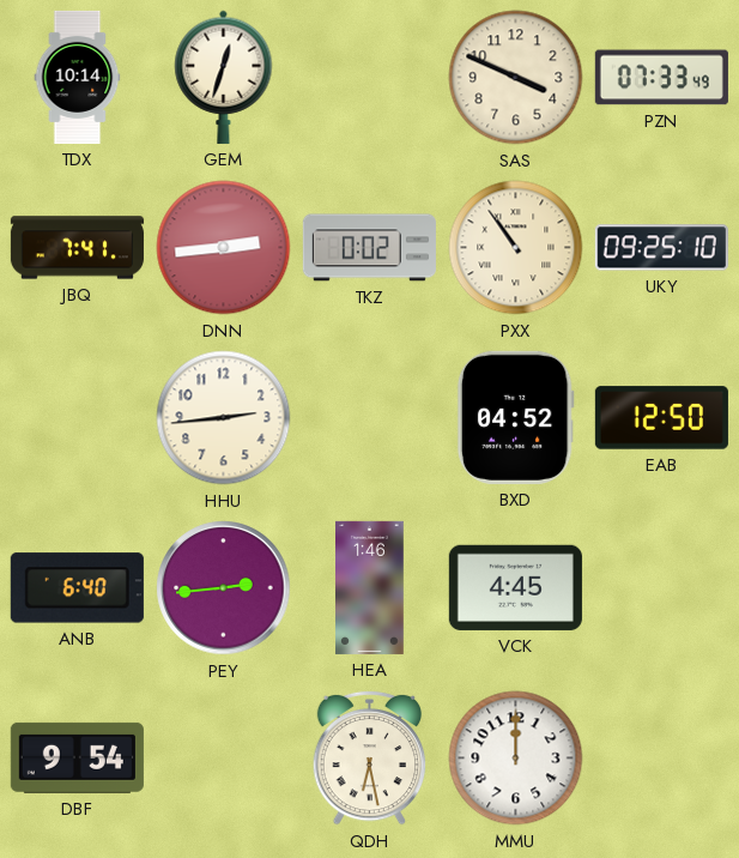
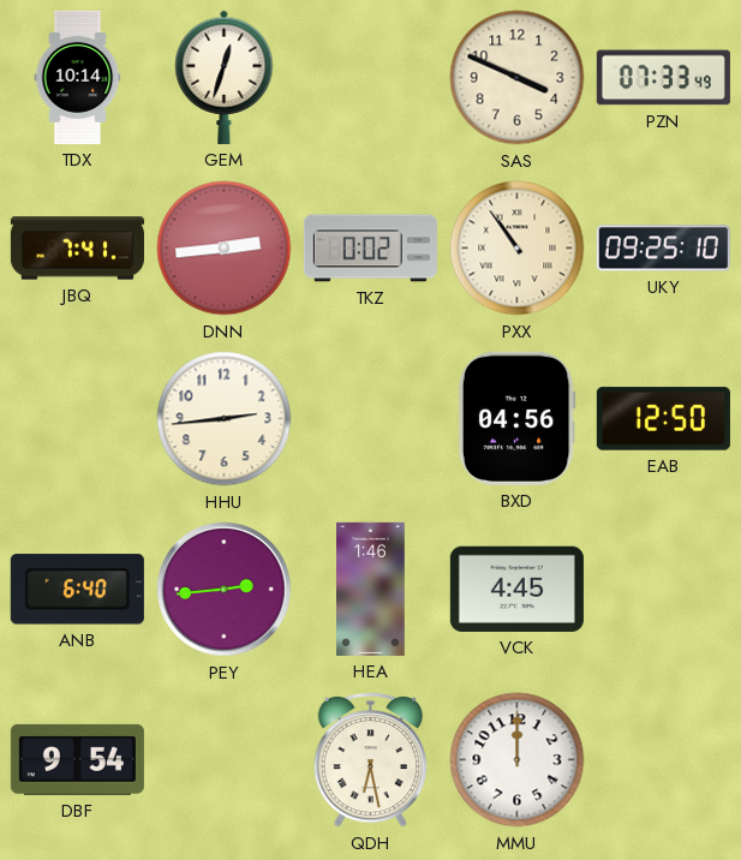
BXD: 04:52 -> 04:56
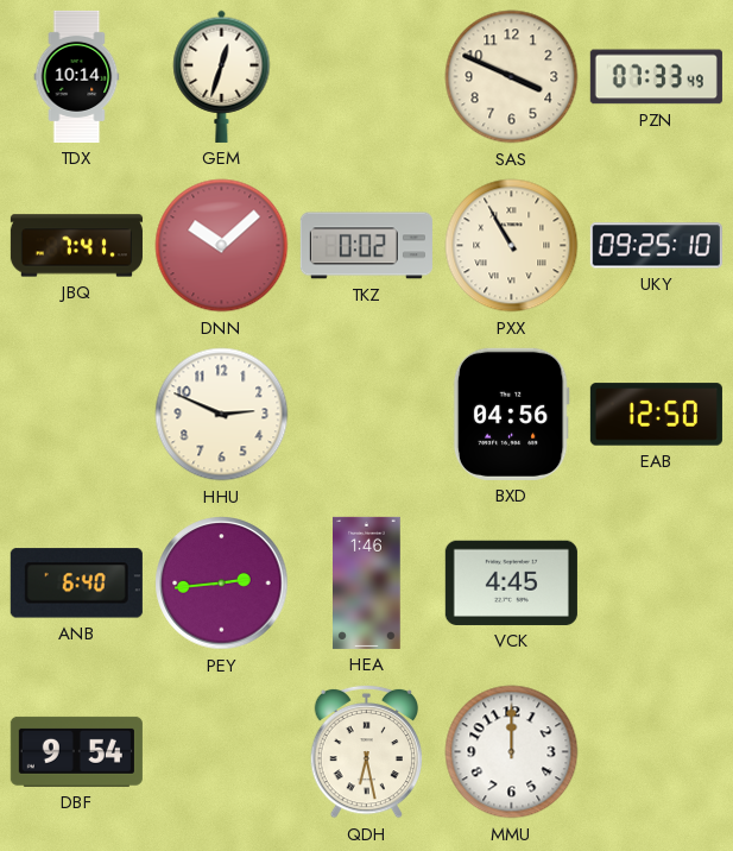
DNN: 2:44 -> 10:08
PXX: 10:54 -> 10:55
HHU: 2:44 -> 2:49
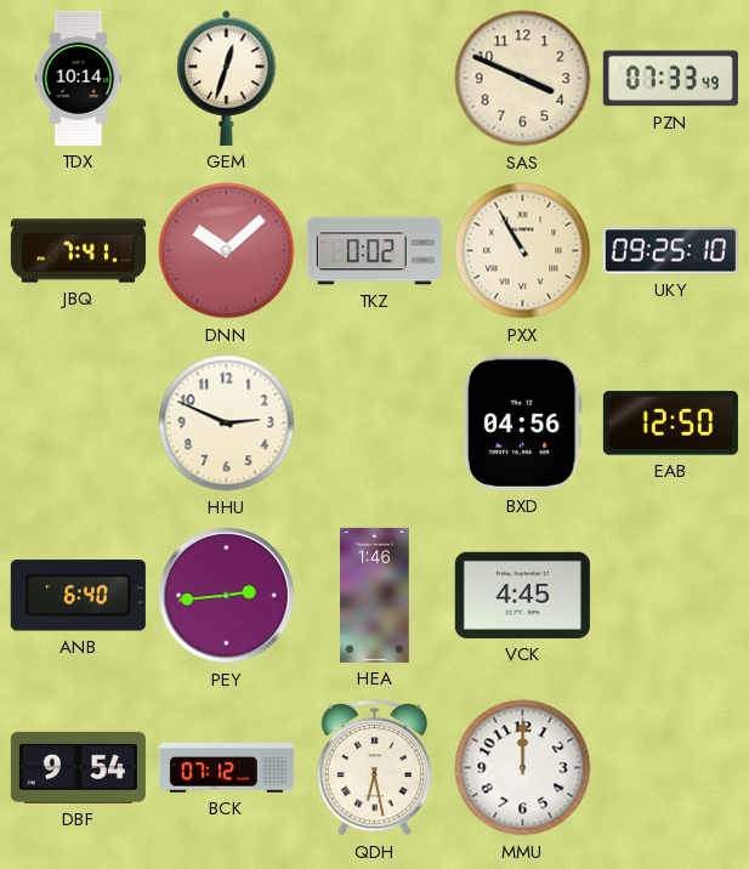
BCK: none -> 07:12
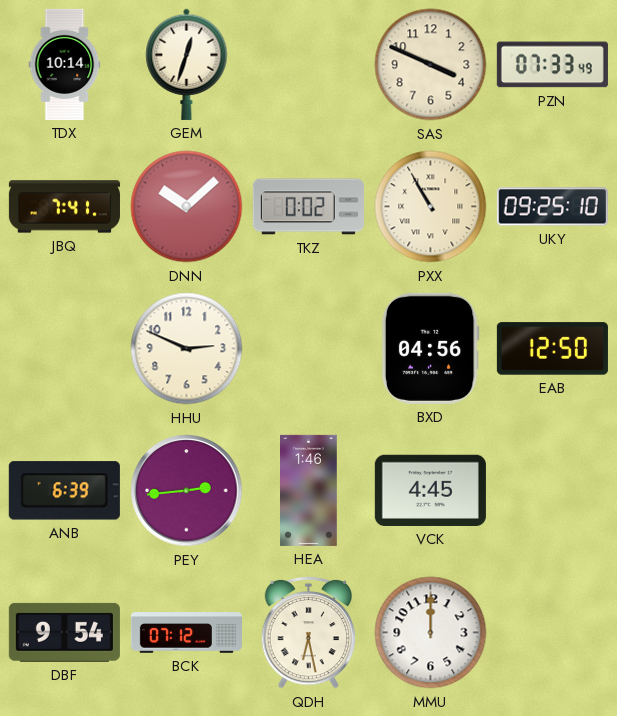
ANB: 6:40 -> 6:39
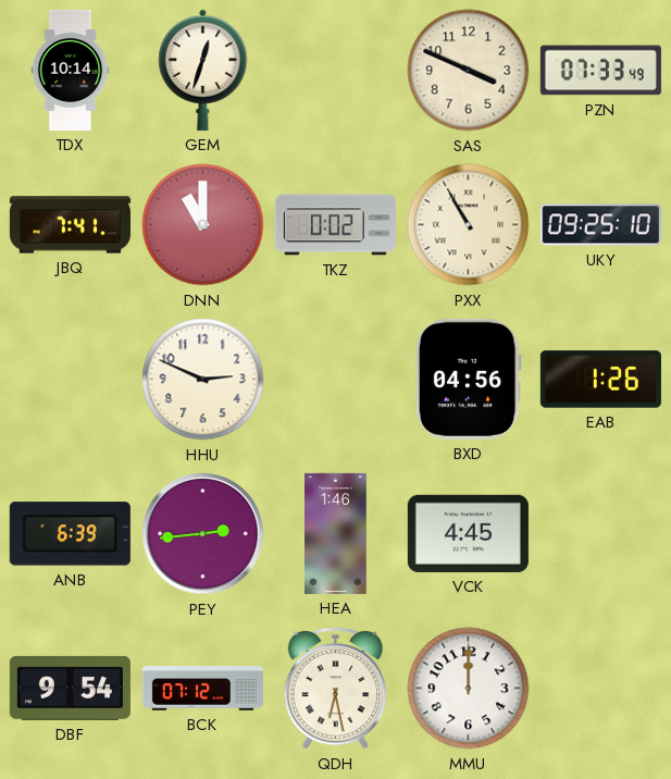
DNN: 10:08 -> 11:00
EAB: 12:50 -> 1:26
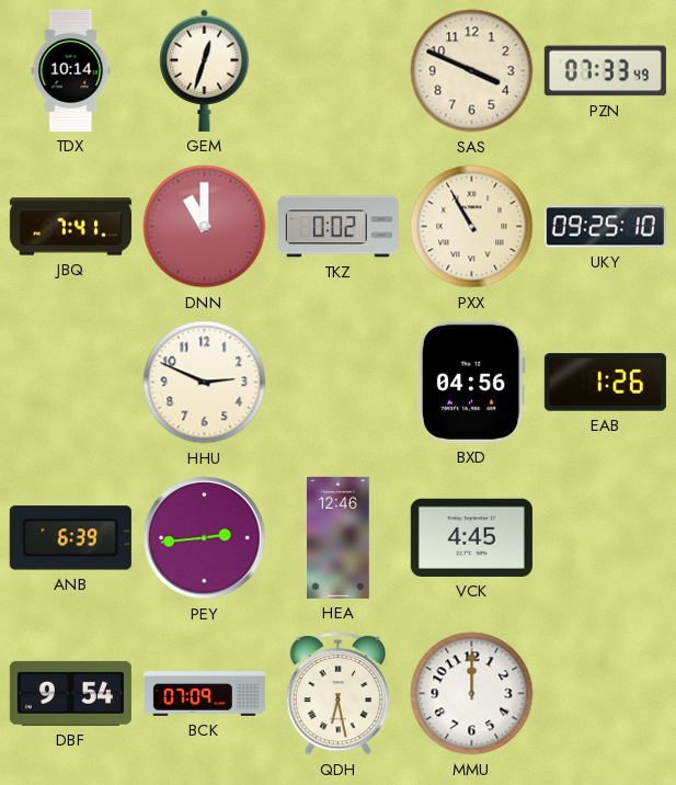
HEA: 1:46 -> 12:46
BCK: 07:12 -> 07:09
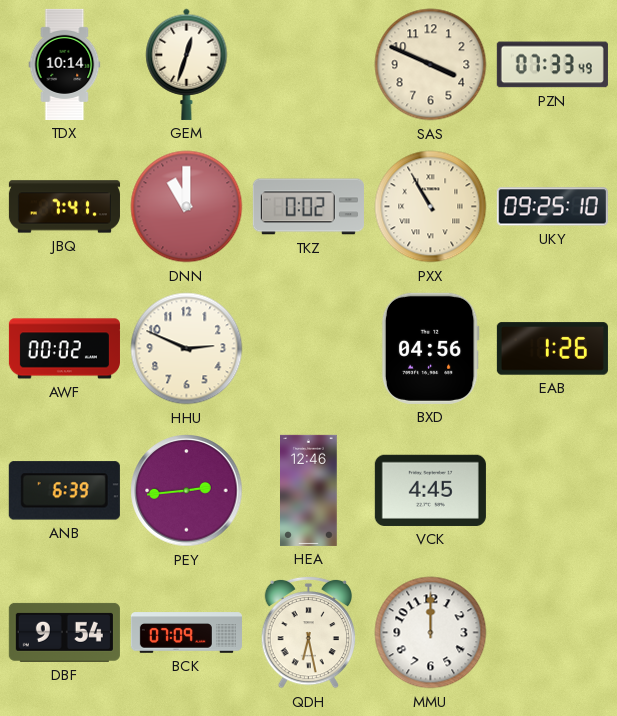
AWF: none -> 00:02
